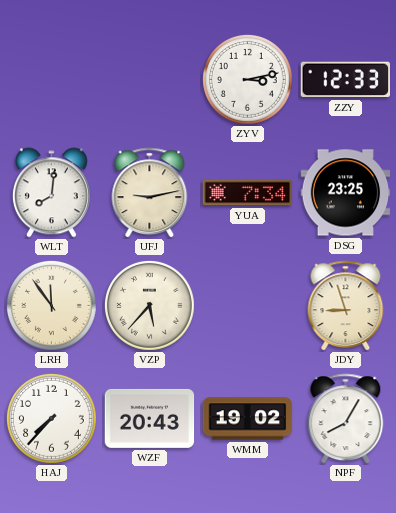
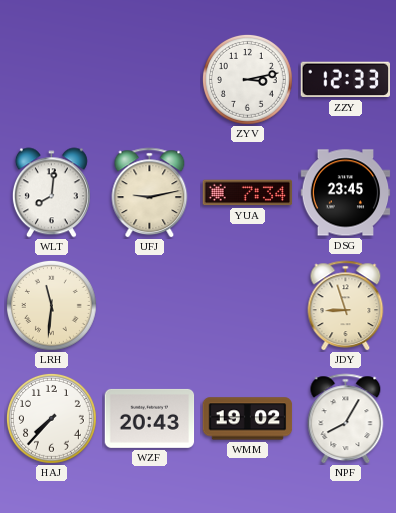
DSG: 23:25 -> 23:45
LRH: 11:54 -> 11:31
VZP: 5:37 -> none
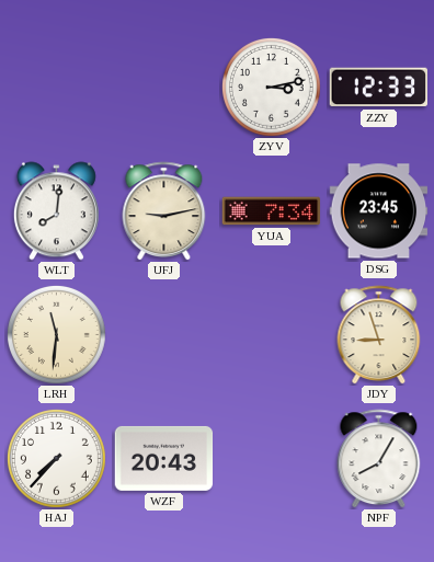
WMM: 19:02 -> none
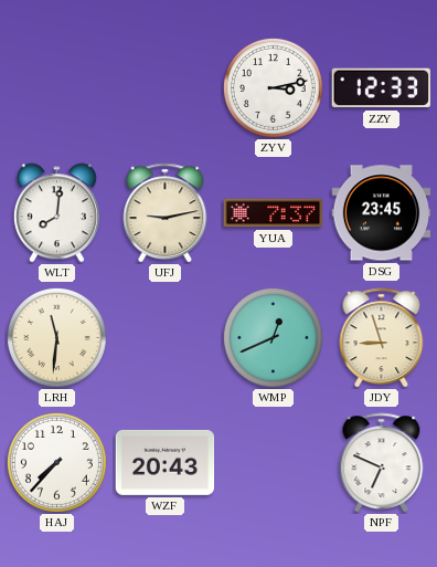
YUA: 7:34 -> 7:37
WMP: none -> 12:41
NPF: 8:05 -> 6:49
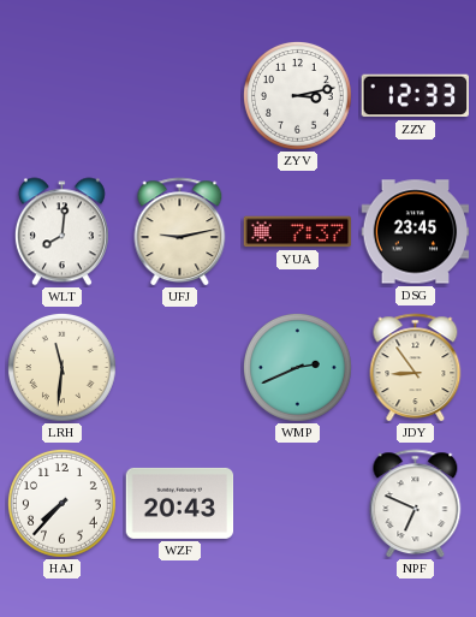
WMP: 12:41 -> 2:41
JDY: 8:57 -> 8:54
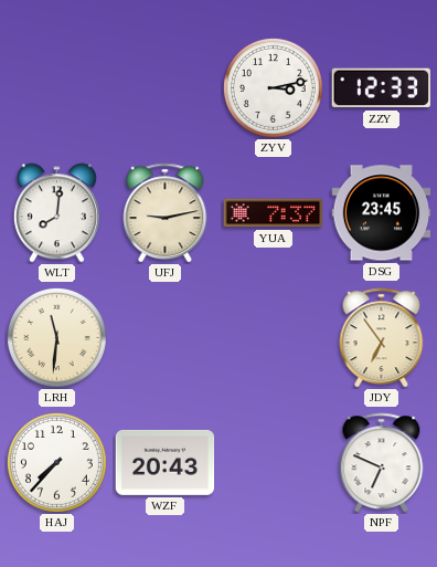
WMP: 2:41 -> none
JDY: 8:54 -> 6:54
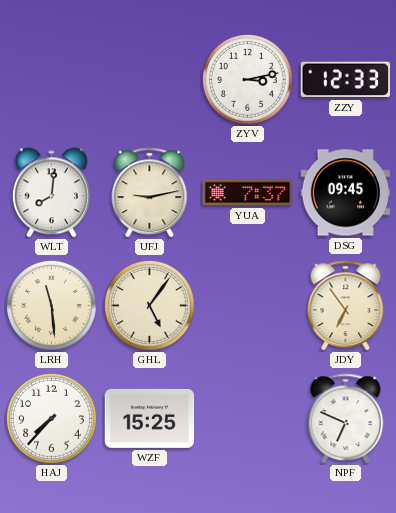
DSG: 23:45 -> 09:45
LRH: 11:31 -> 11:29
GHL: none -> 5:06
WZF: 20:43 -> 15:25
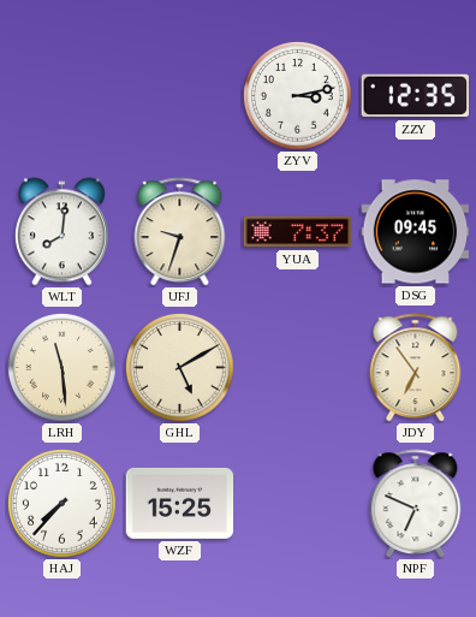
ZZY: 12:33 -> 12:35
UFJ: 9:13 -> 9:33
GHL: 5:06 -> 5:10
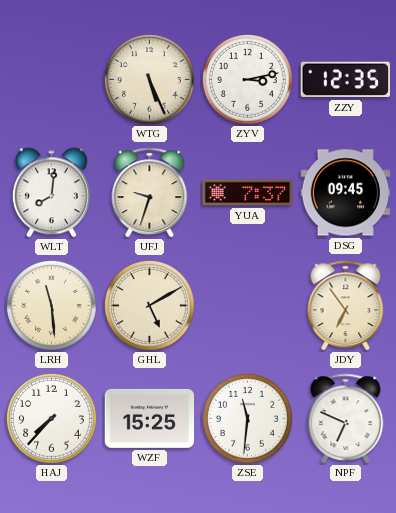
WTG: none -> 5:26
ZSE: none -> 11:31
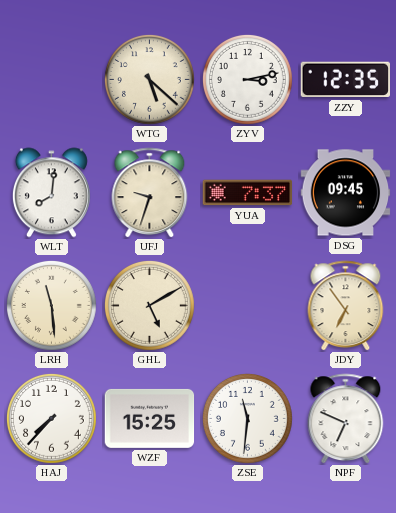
WTG: 5:26 -> 5:22
